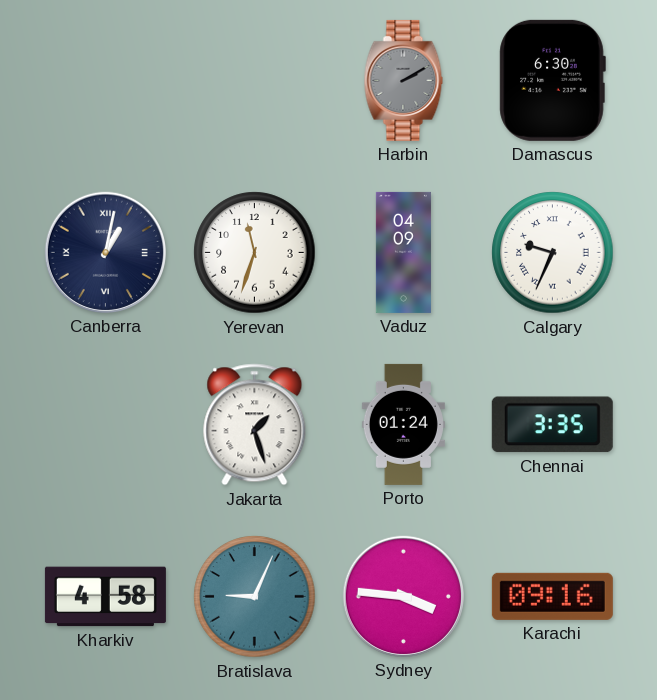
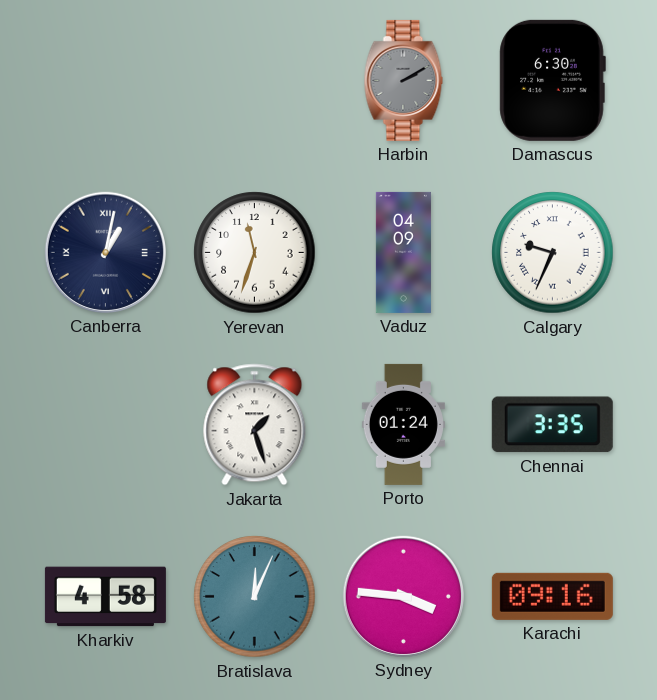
Bratislava: 9:04 -> 12:04
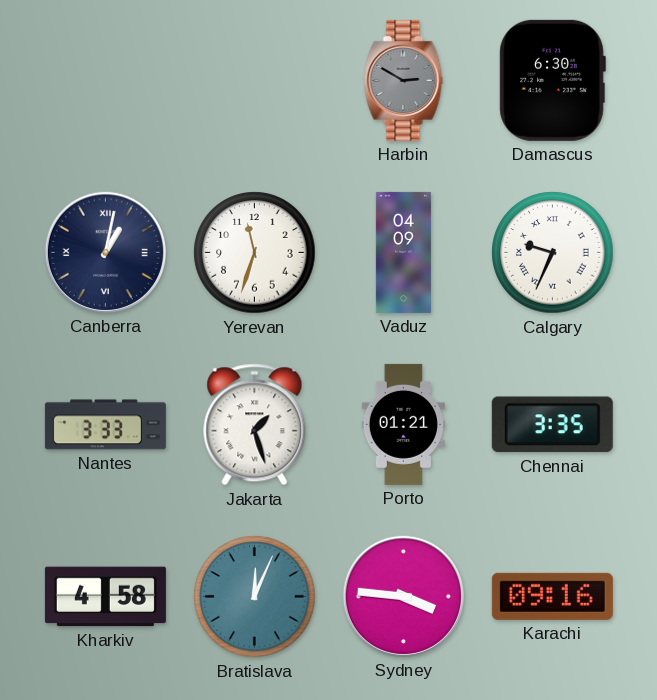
Harbin: 2:10 -> 2:50
Nantes: none -> 3:33
Porto: 01:24 -> 01:21
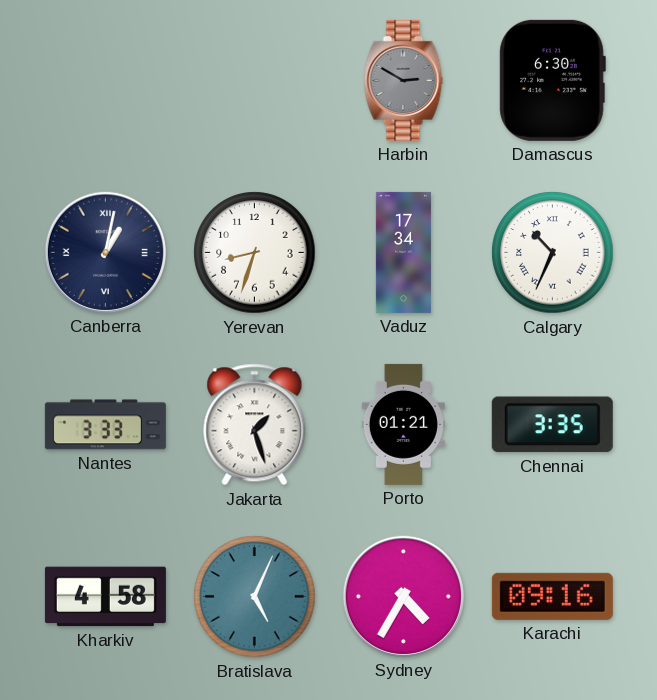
Yerevan: 11:33 -> 8:33
Vaduz: 04:09 -> 17:34
Calgary: 9:34 -> 10:34
Bratislava: 12:04 -> 5:04
Sydney: 3:46 -> 4:35
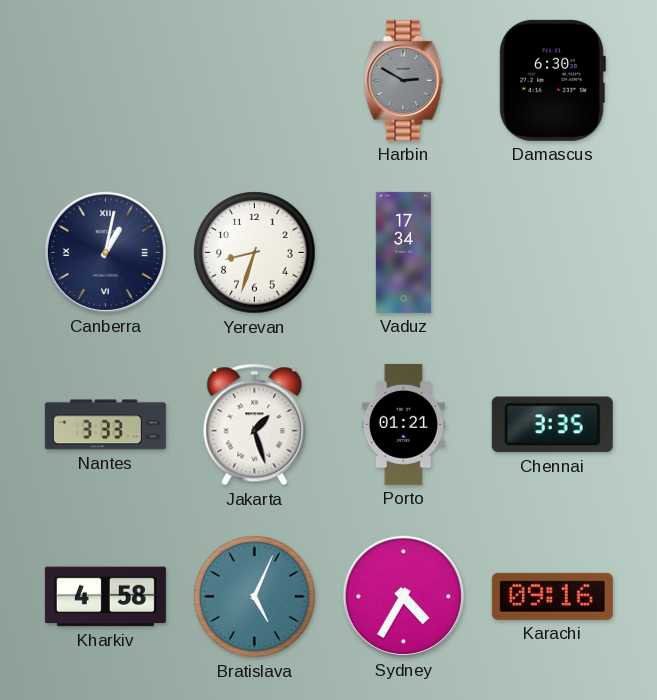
Calgary: 10:34 -> none
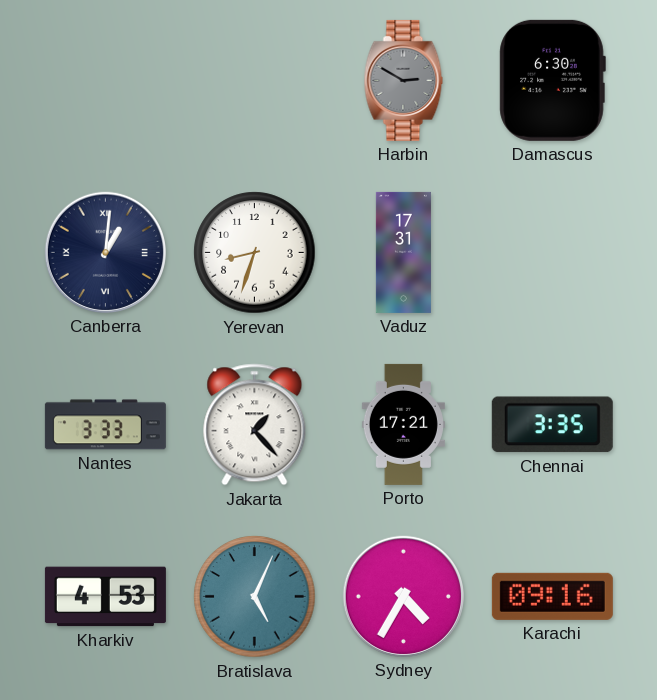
Canberra: 1:02 -> 1:01
Vaduz: 17:34 -> 17:31
Jakarta: 1:27 -> 1:23
Porto: 01:21 -> 17:21
Kharkiv: 4:58 -> 4:53
